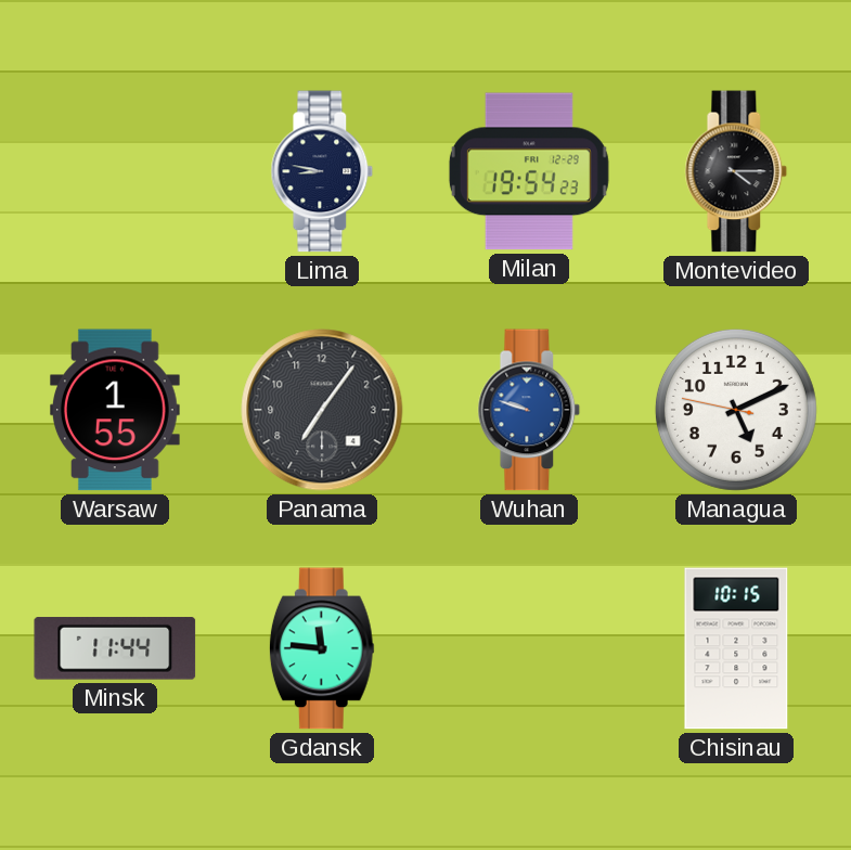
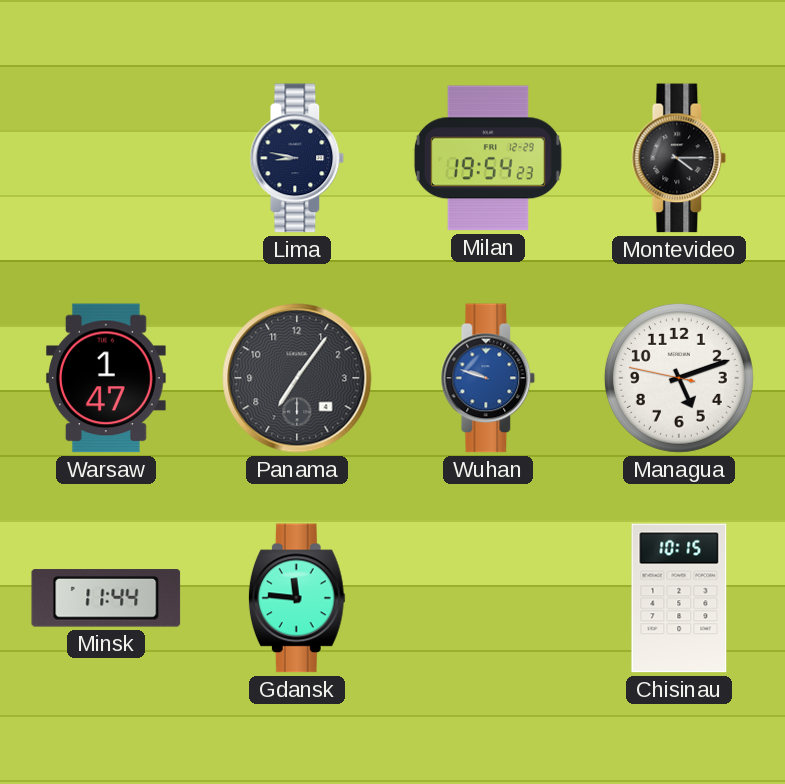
Warsaw: 1:55 -> 1:47
Managua: 5:10 -> 5:11
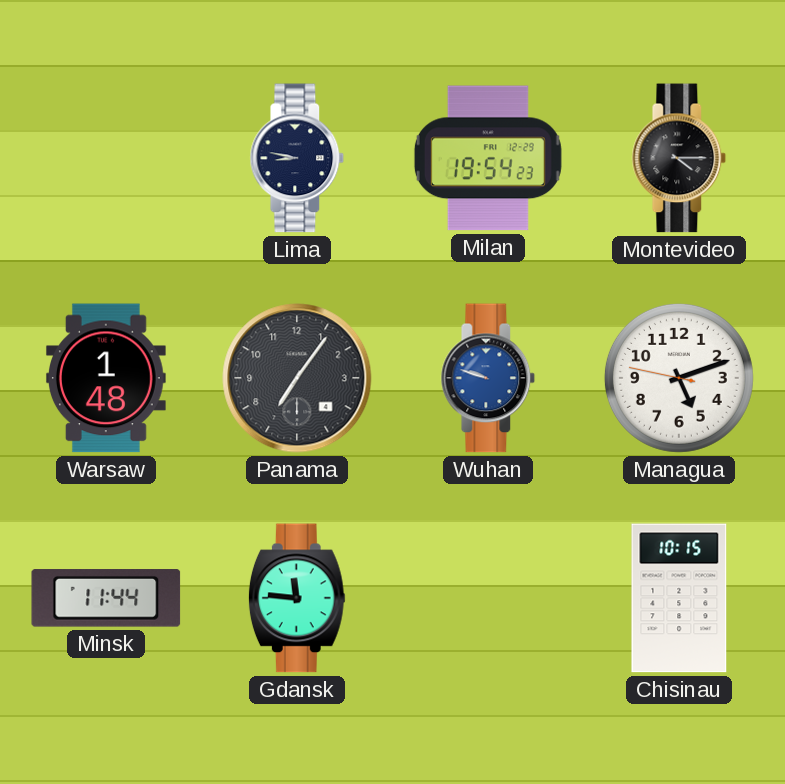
Warsaw: 1:47 -> 1:48
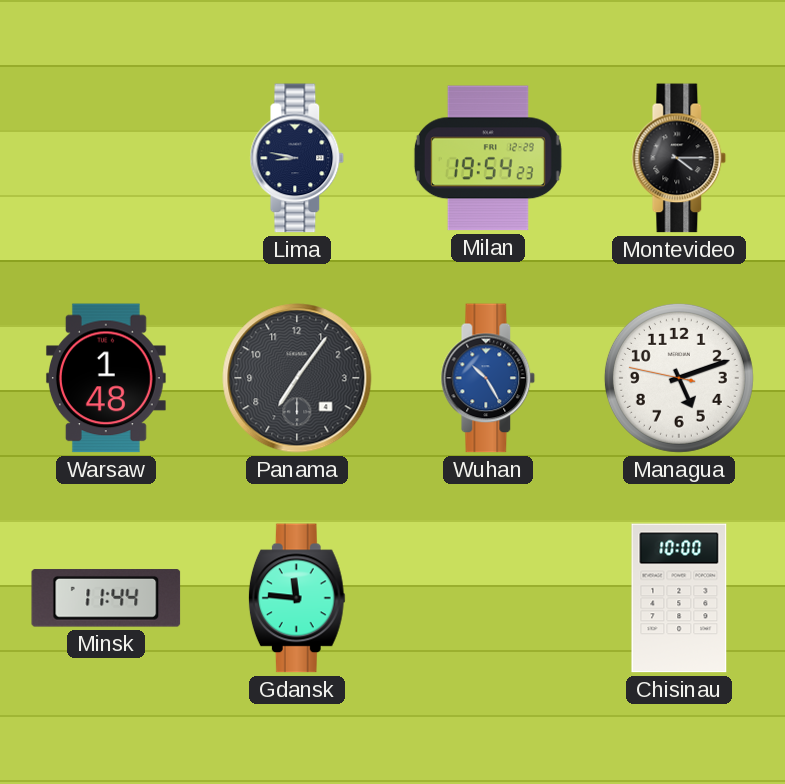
Wuhan: 9:48 -> 10:25
Chisinau: 10:15 -> 10:00
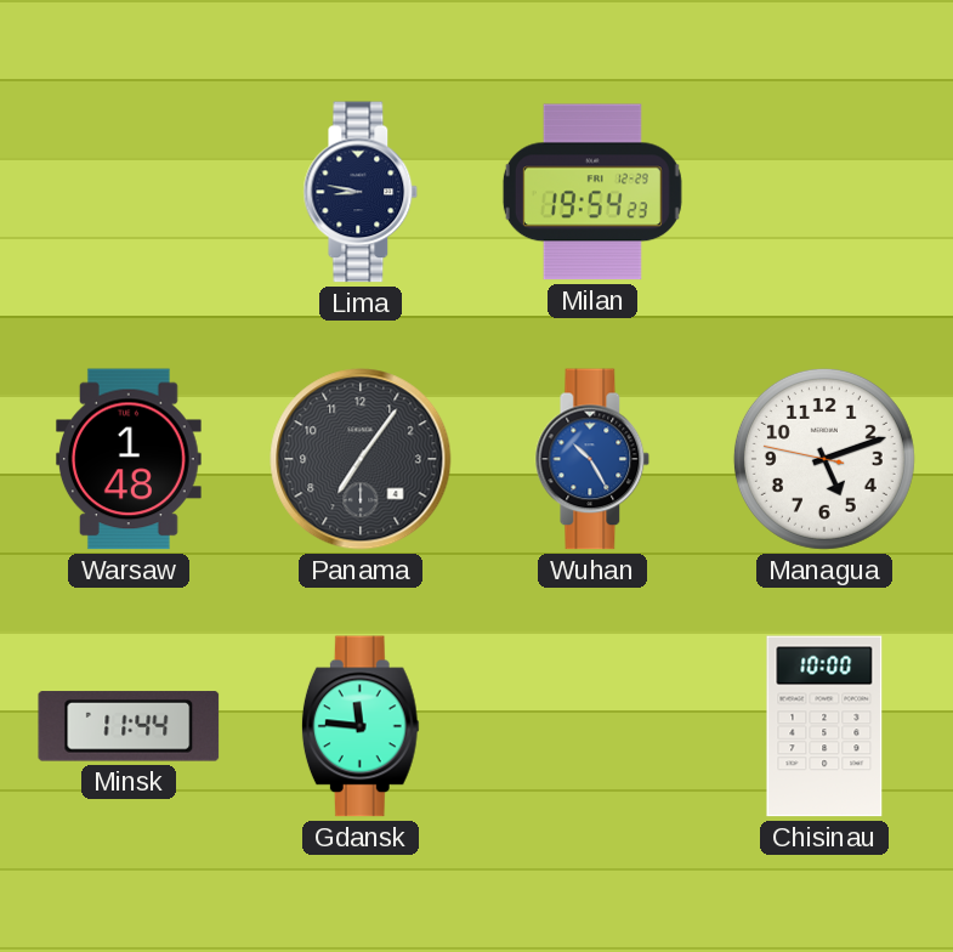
Montevideo: 4:15 -> none
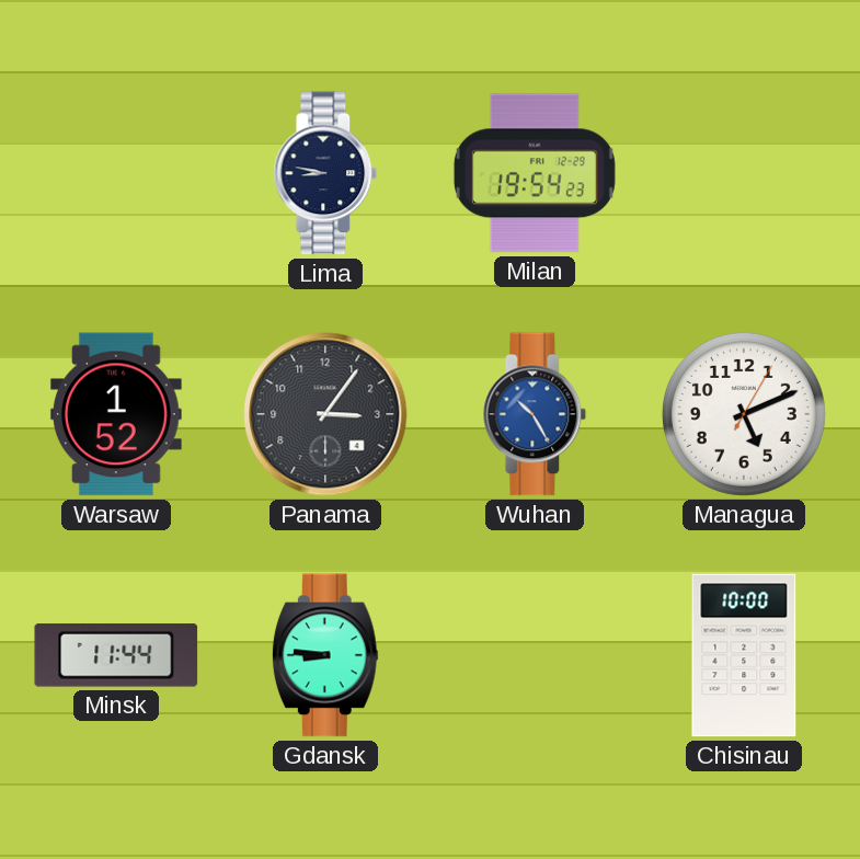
Warsaw: 1:48 -> 1:52
Panama: 7:06 -> 3:06
Managua: 5:11:47 -> 5:11:05
Gdansk: 11:46 -> 8:46
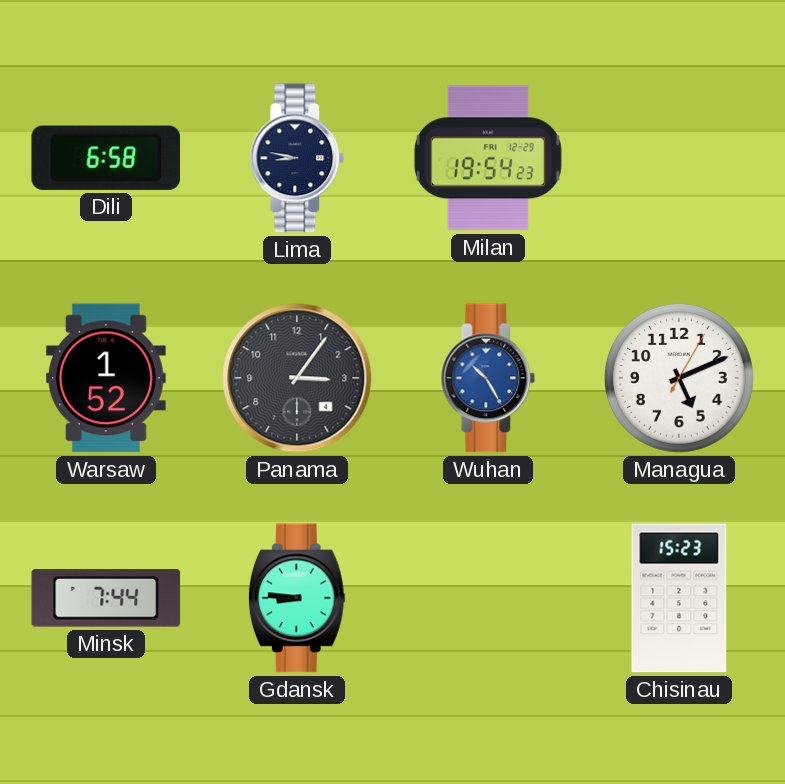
Dili: none -> 6:58
Minsk: 11:44 -> 7:44
Chisinau: 10:00 -> 15:23
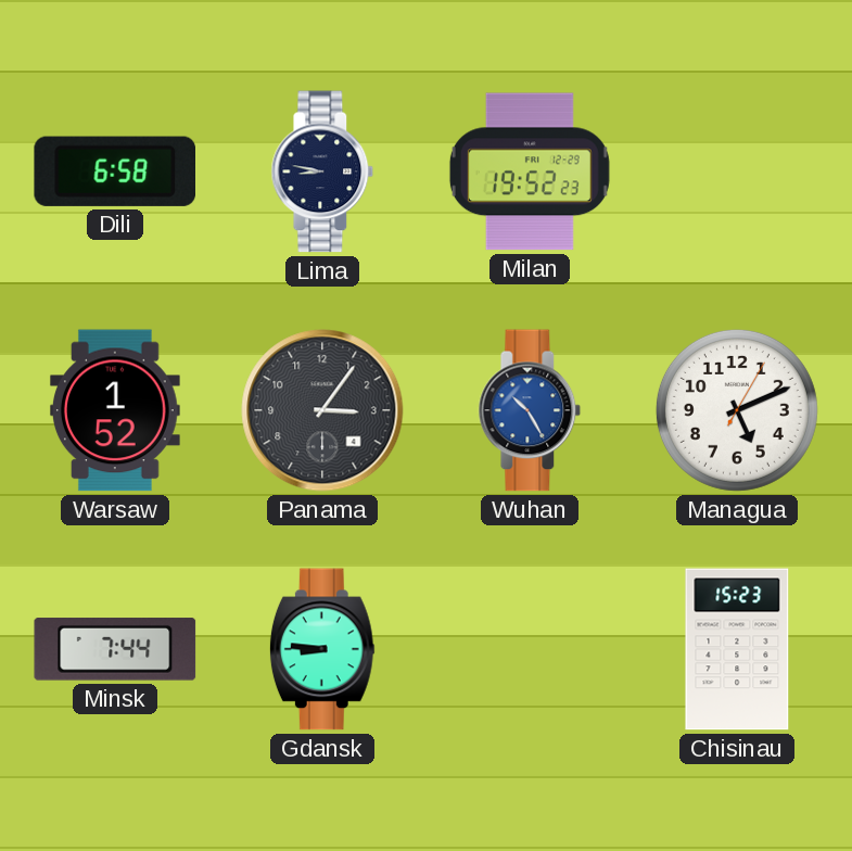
Milan: 19:54 -> 19:52
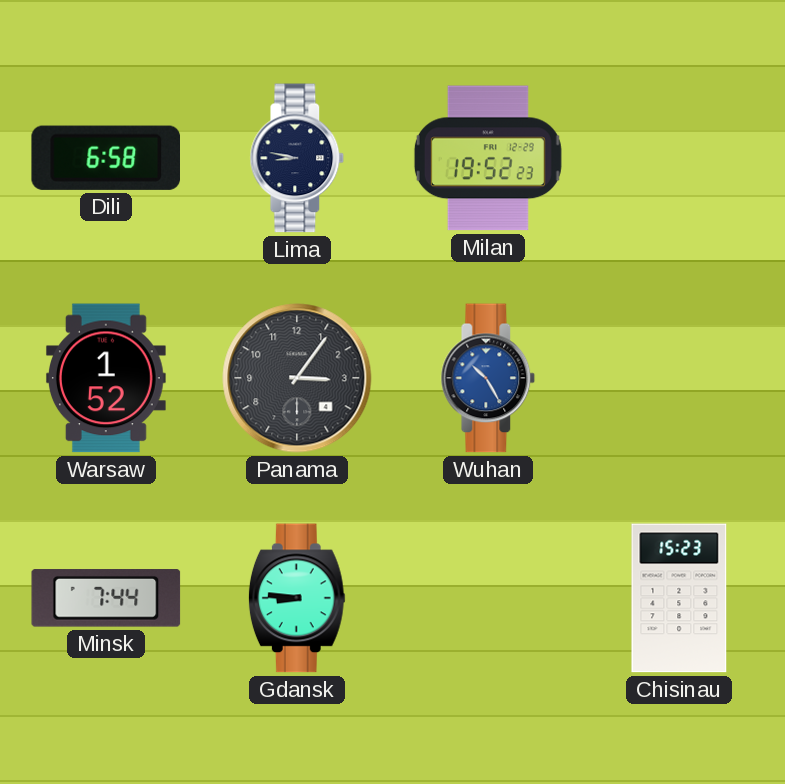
Managua: 5:11 -> none
